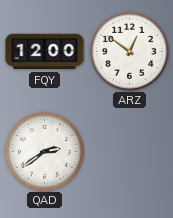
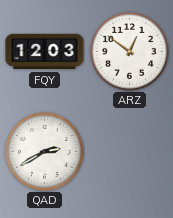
FQY: 12:00 -> 12:03
QAD: 2:39 -> 2:40
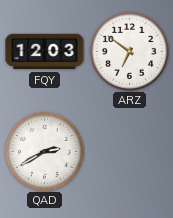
ARZ: 12:51 -> 6:51
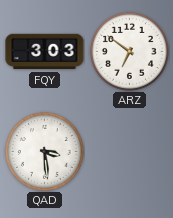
FQY: 12:03 -> 3:03
QAD: 2:40 -> 3:29
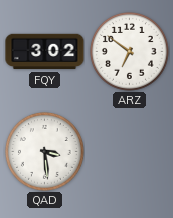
FQY: 3:03 -> 3:02
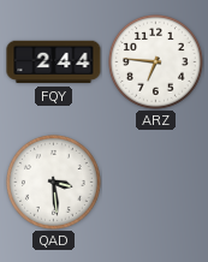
FQY: 3:02 -> 2:44
ARZ: 6:51 -> 6:46
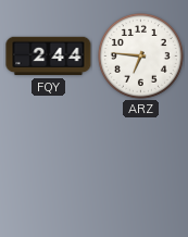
QAD: 3:29 -> none
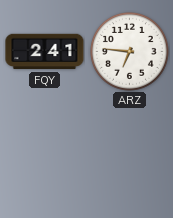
FQY: 2:44 -> 2:41
